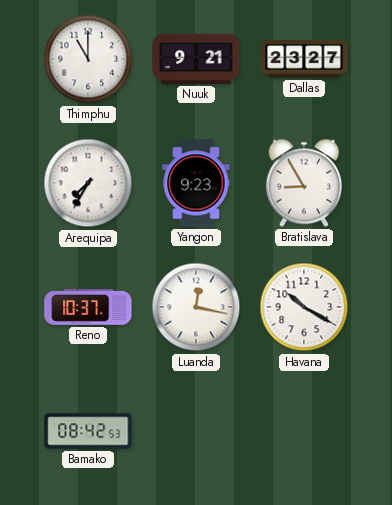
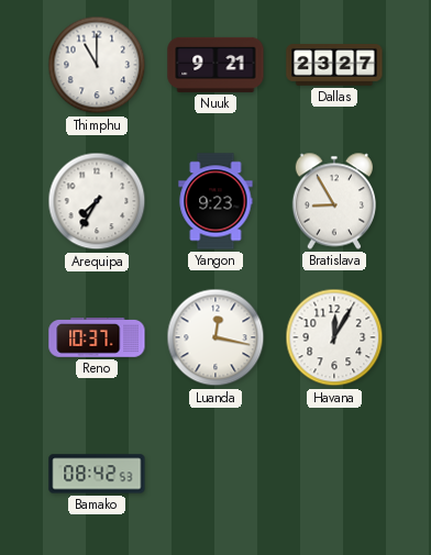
Havana: 10:20 -> 12:05
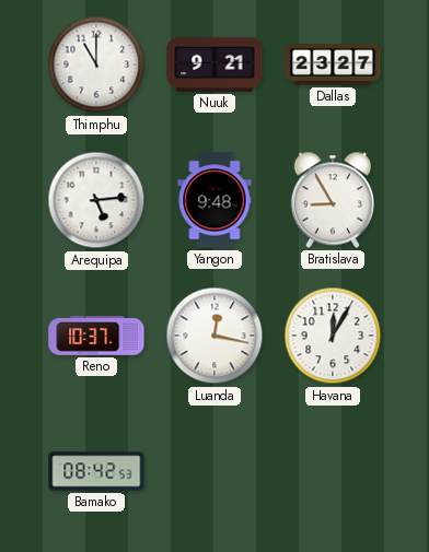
Arequipa: 7:35 -> 5:14
Yangon: 9:23 -> 9:48
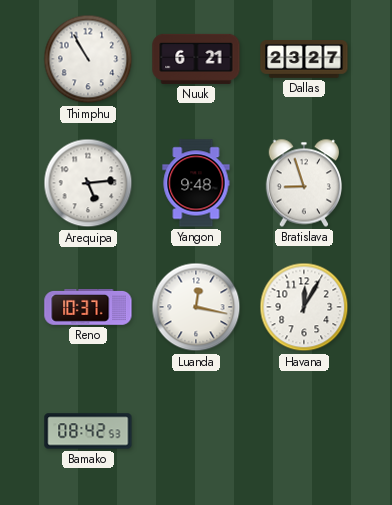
Thimphu: 11:00 -> 10:55
Nuuk: 9:21 -> 6:21
Bratislava: 8:55 -> 8:57
